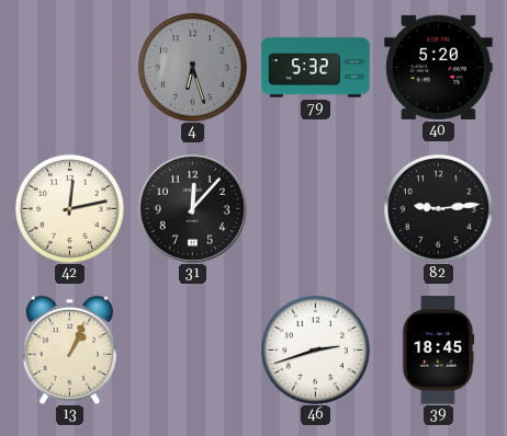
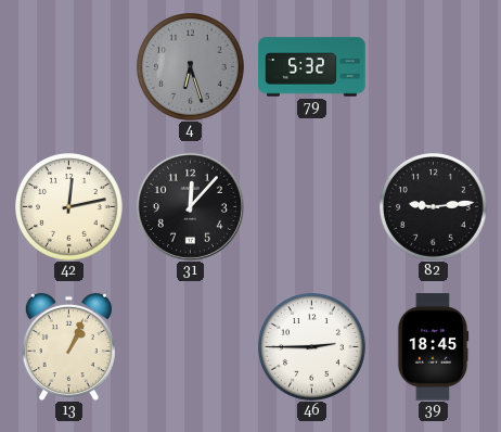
40: 5:20 -> none
46: 2:42 -> 2:45
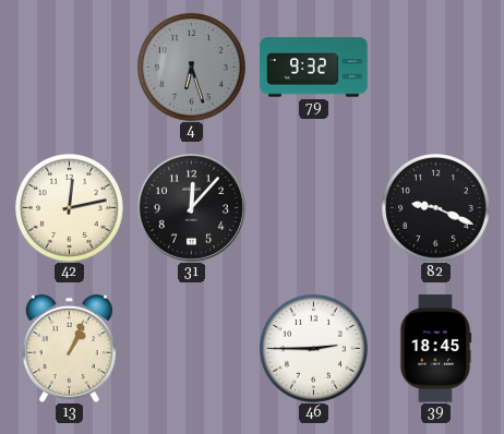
79: 5:32 -> 9:32
82: 9:14 -> 9:19
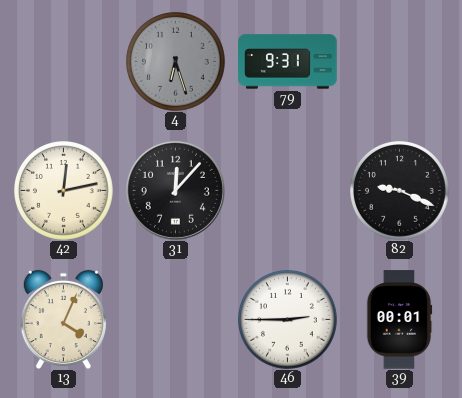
79: 9:32 -> 9:31
13: 1:04 -> 4:04
39: 18:45 -> 00:01
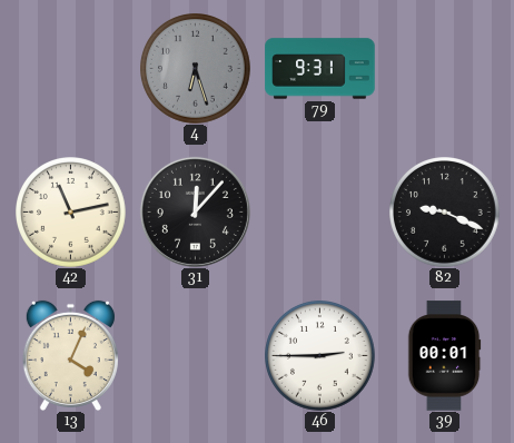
42: 12:13 -> 11:13
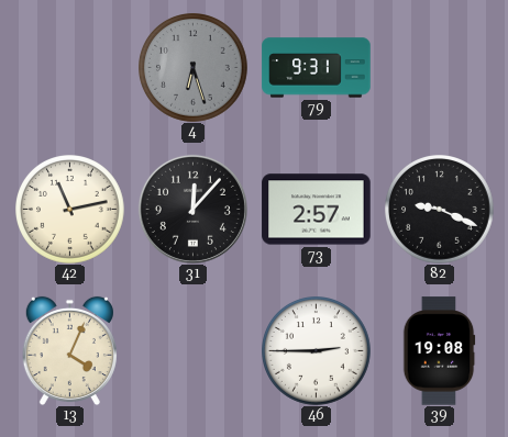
73: none -> 2:57
39: 00:01 -> 19:08
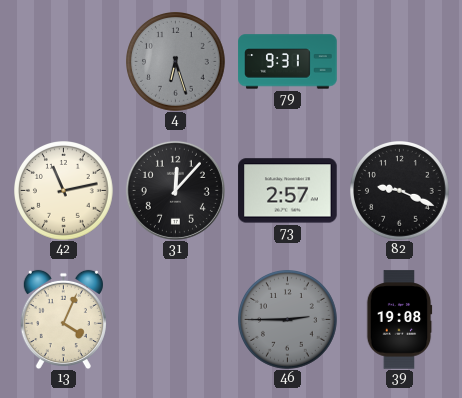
46 dial: white -> grey
